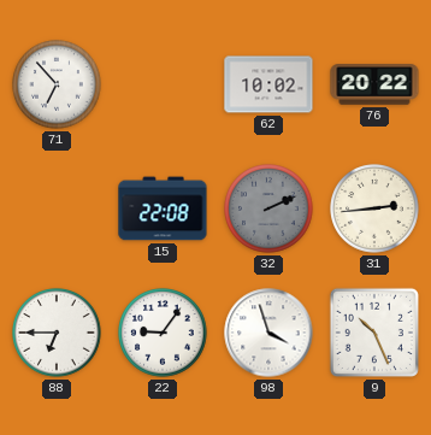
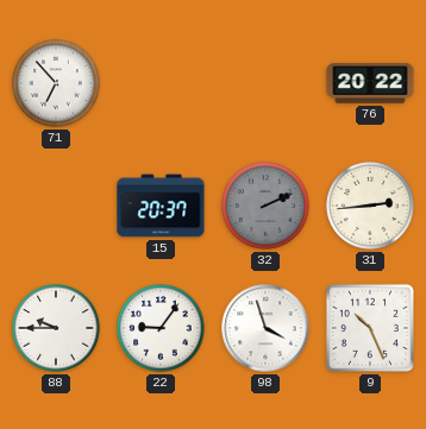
62: 10:02 -> none
15: 22:08 -> 20:37
88: 6:45 -> 9:45
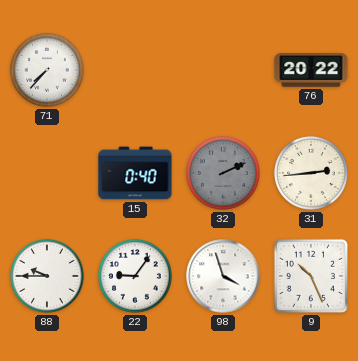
71: 6:53 -> 7:37
15: 20:37 -> 0:40
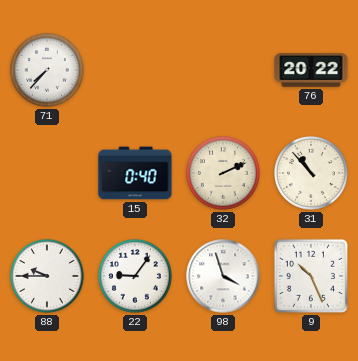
32 dial: grey -> cream
31: 2:44 -> 10:53
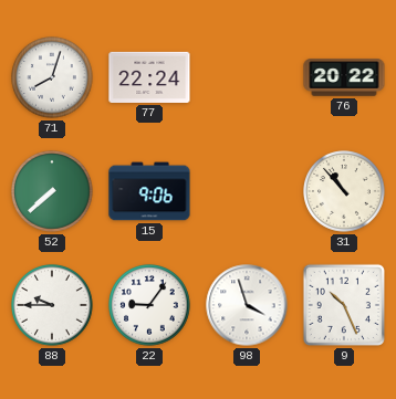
71: 7:37 -> 8:03
77: none -> 22:24
52: none -> 7:38
15: 0:40 -> 9:06
32: 2:11 -> none
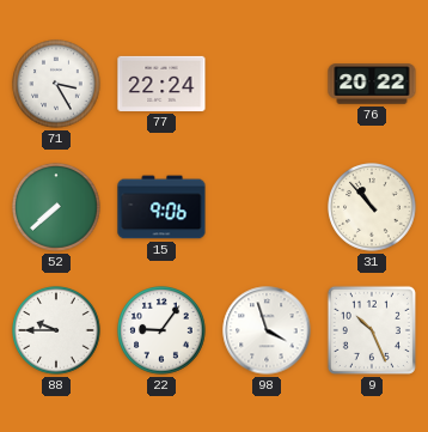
71: 8:03 -> 3:25
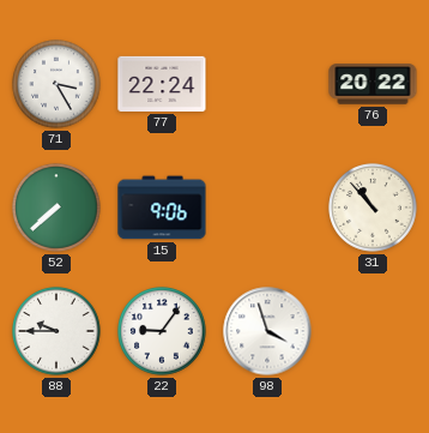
9: 10:26 -> none
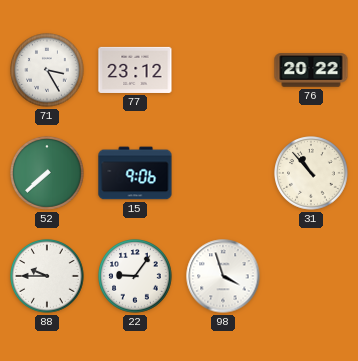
77: 22:24 -> 23:12
